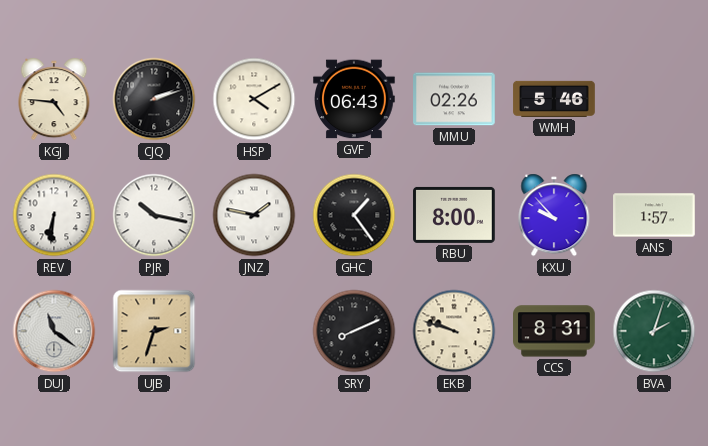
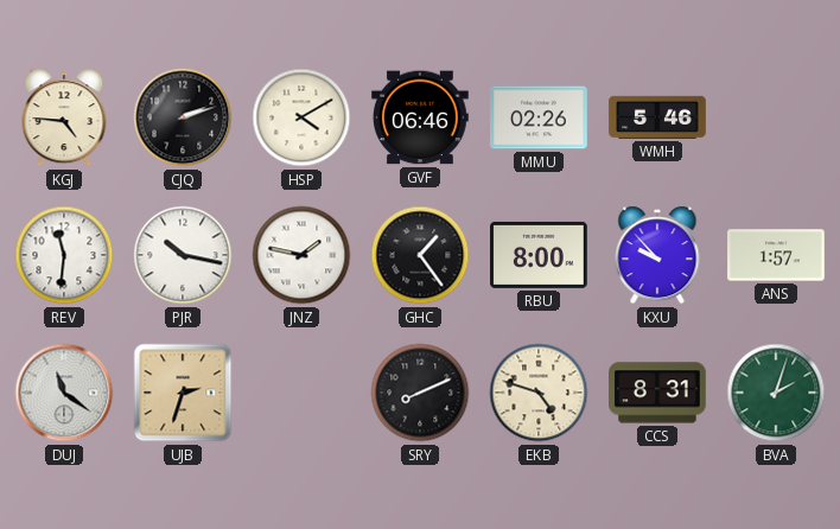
GVF: 06:43 -> 06:46
REV: 6:31 -> 11:31
EKB: 9:48 -> 4:48
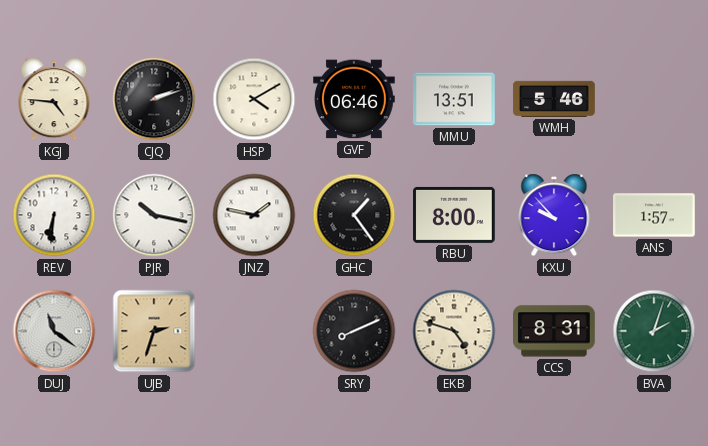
MMU: 02:26 -> 13:51
REV: 11:31 -> 6:31
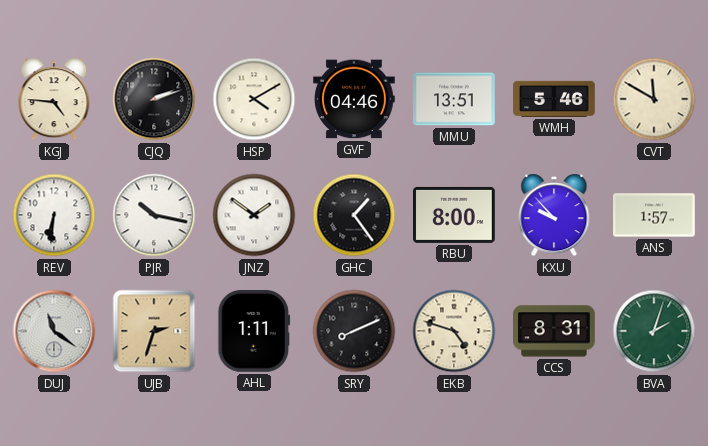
GVF: 06:46 -> 04:46
CVT: none -> 11:50
JNZ: 1:47 -> 1:51
AHL: none -> 1:11
